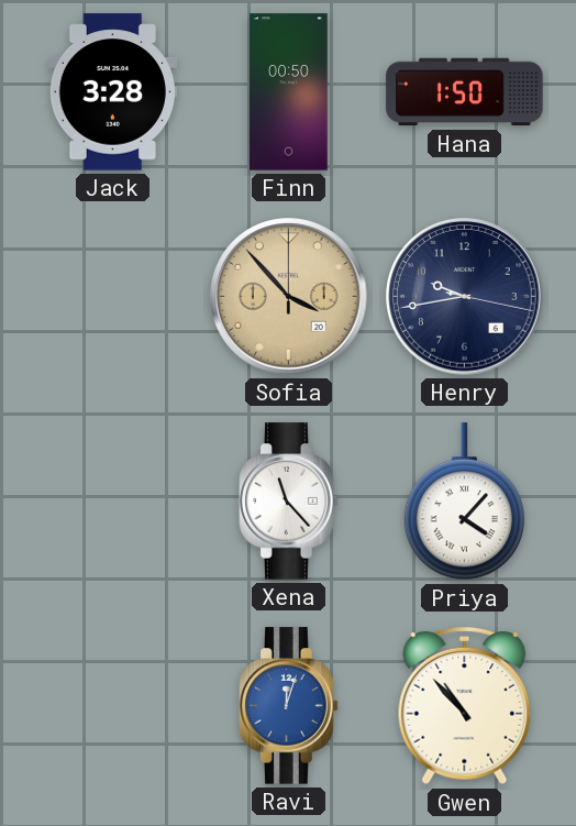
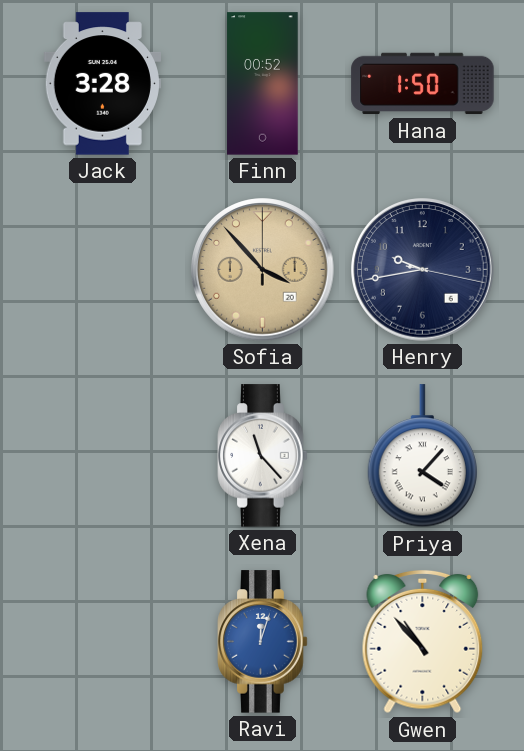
Finn: 00:50 -> 00:52
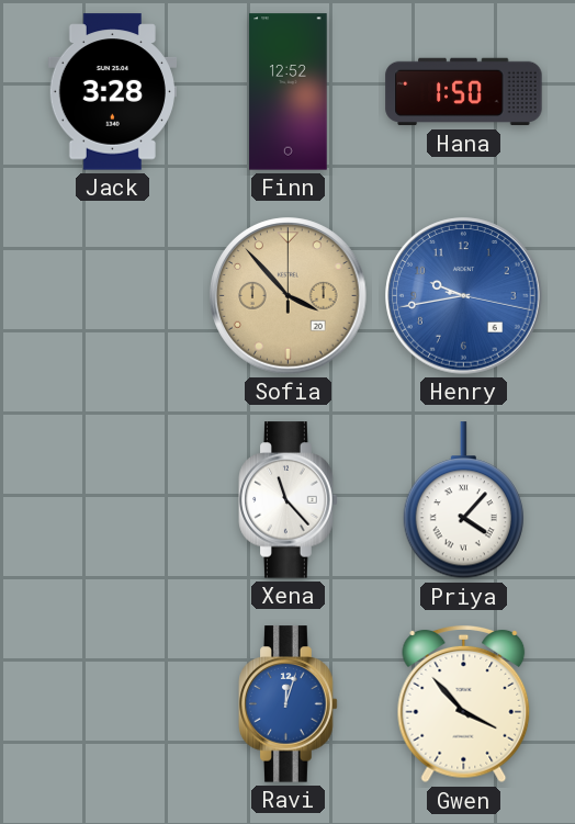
Finn: 00:52 -> 12:52
Henry dial: navy -> blue
Gwen: 10:53 -> 3:53
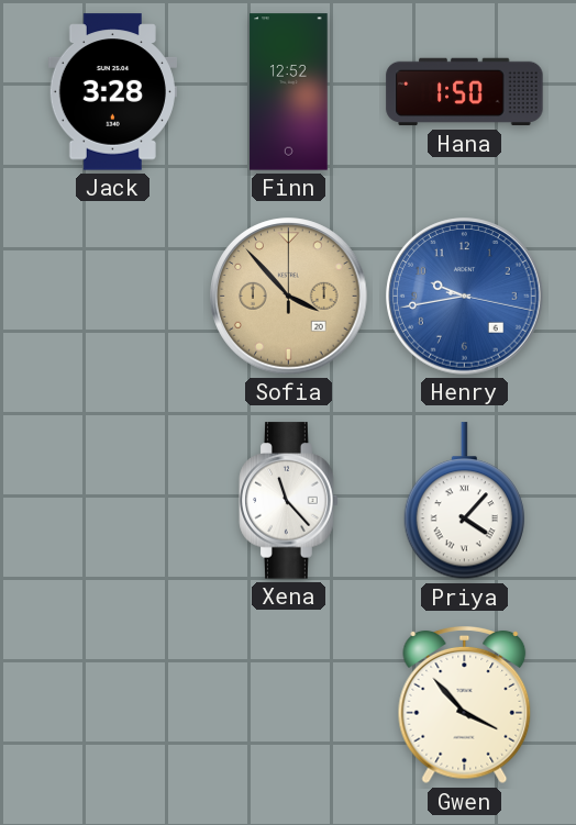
Ravi: 12:03 -> none
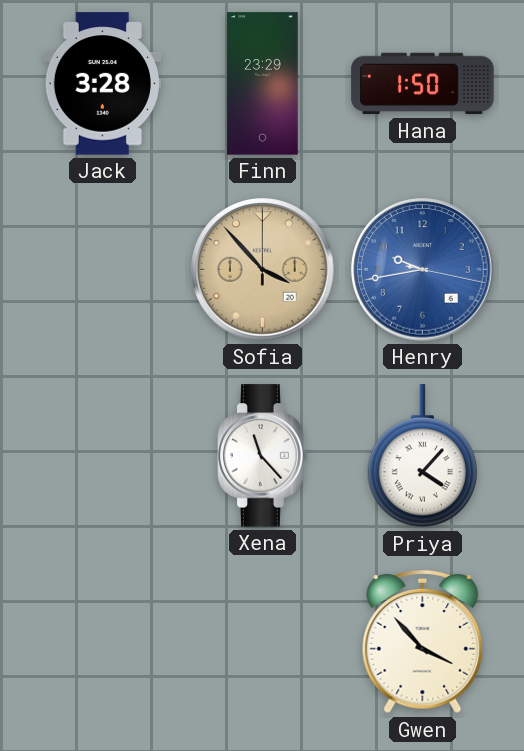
Finn: 12:52 -> 23:29
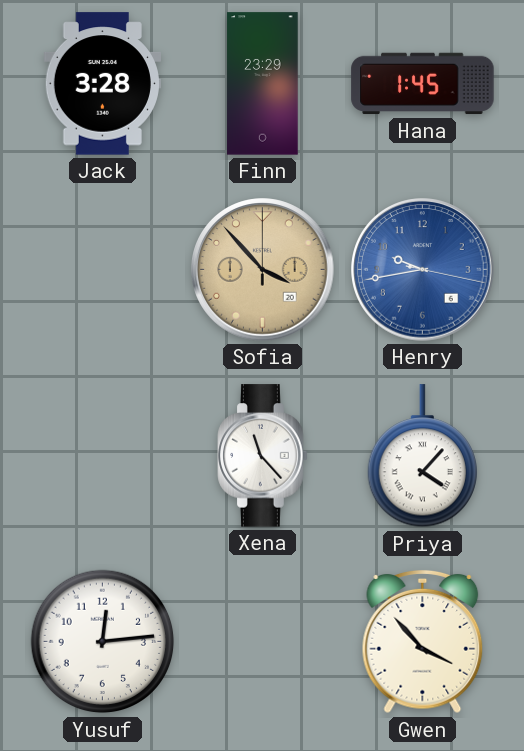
Hana: 1:50 -> 1:45
Yusuf: none -> 12:14
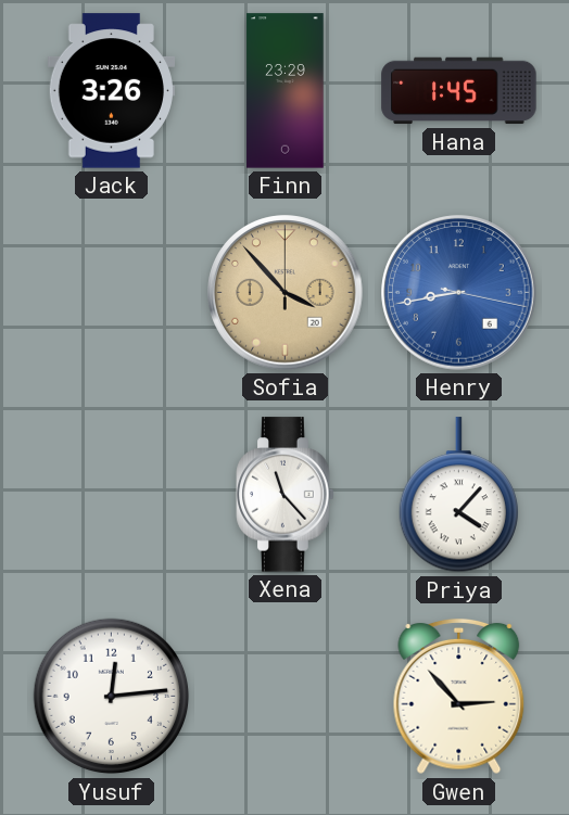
Jack: 3:28 -> 3:26
Henry: 9:43 -> 8:43
Gwen: 3:53 -> 2:53
